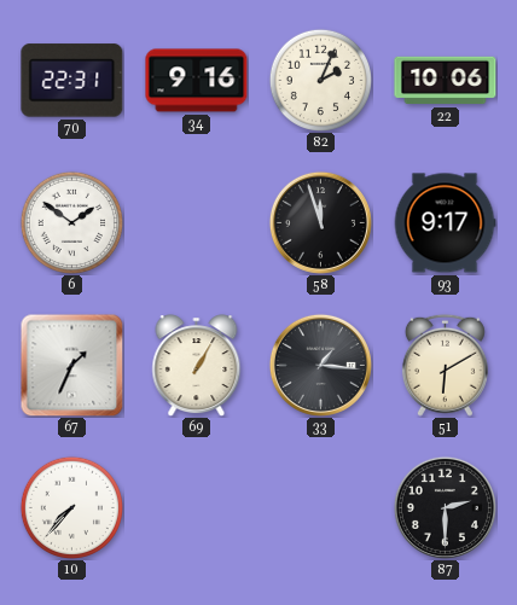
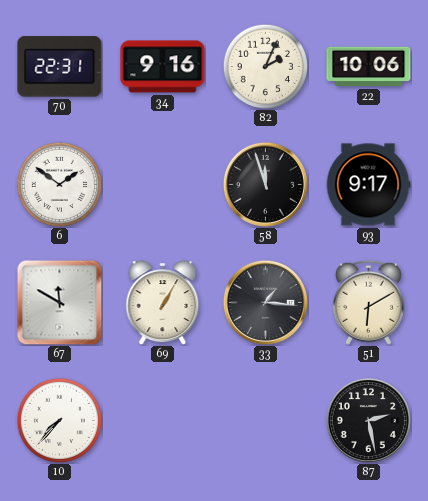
67: 1:34 -> 11:50
87: 2:30 -> 2:28
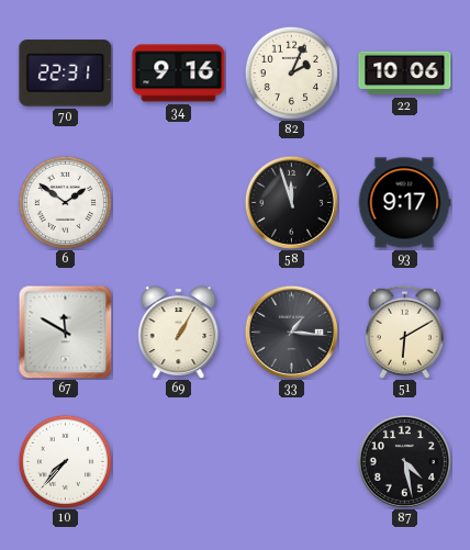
87: 2:28 -> 4:28
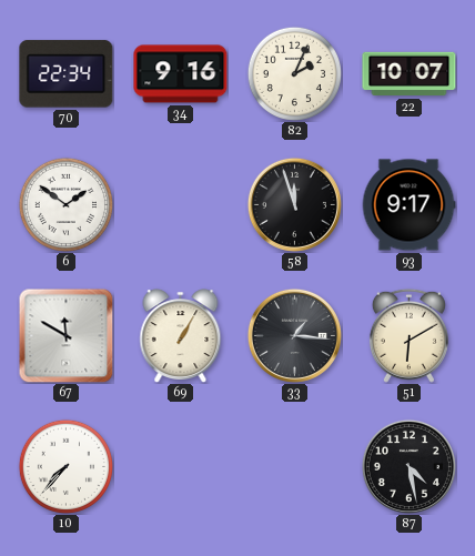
70: 22:31 -> 22:34
22: 10:06 -> 10:07
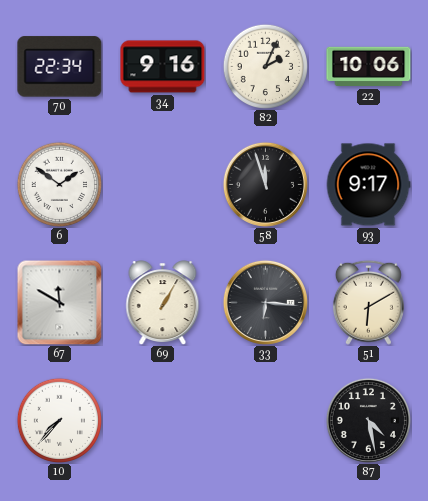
22: 10:07 -> 10:06
33: 1:16 -> 6:16
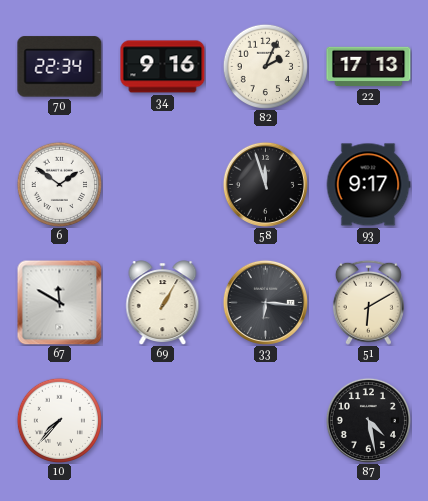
22: 10:06 -> 17:13
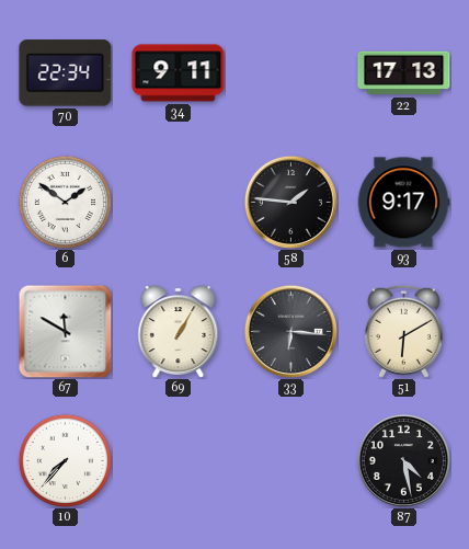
34: 9:16 -> 9:11
82: 2:04 -> none
58: 11:57 -> 1:46
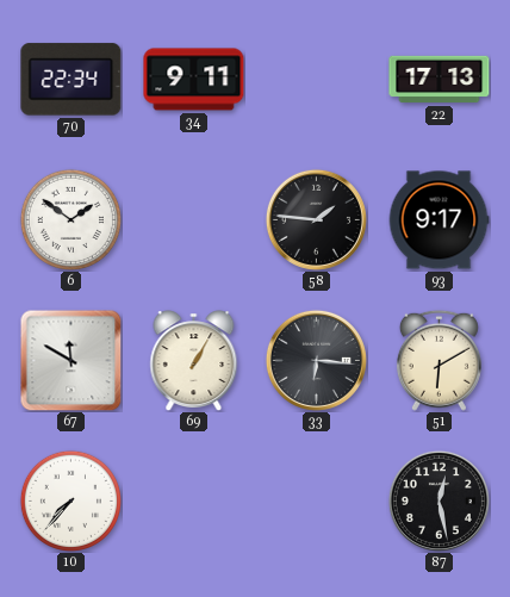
87: 4:28 -> 12:28
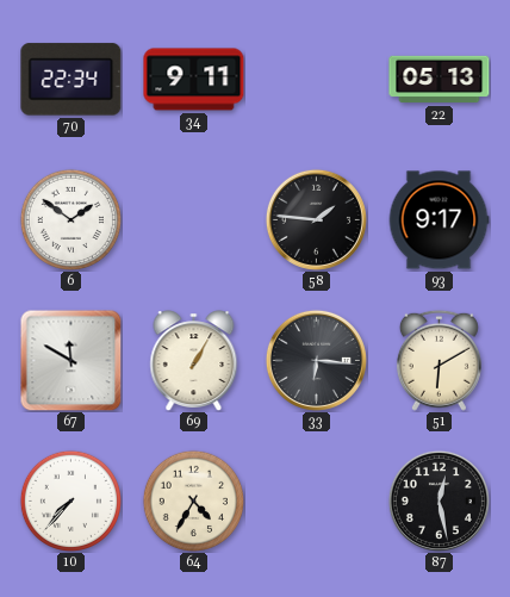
22: 17:13 -> 05:13
64: none -> 4:35
